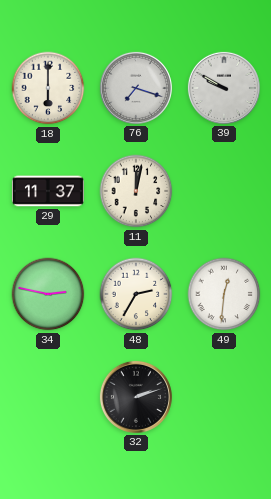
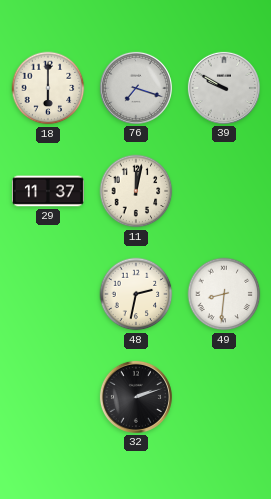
34: 2:47 -> none
48: 2:35 -> 2:32
49: 12:31 -> 8:31
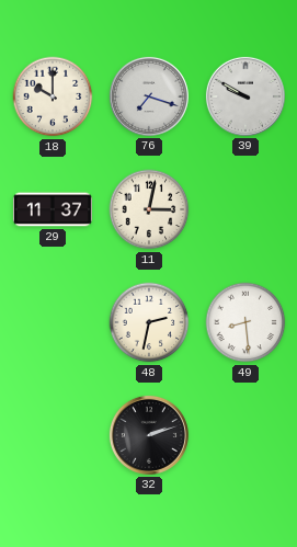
18: 6:00 -> 10:00
11: 12:02 -> 3:02
49: 8:31 -> 8:29
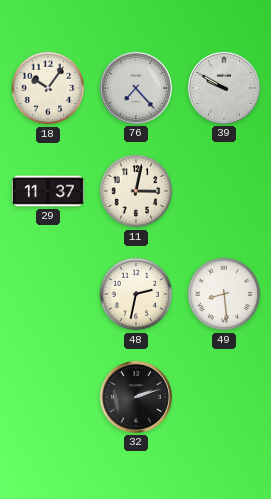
18: 10:00 -> 10:06
76: 7:18 -> 7:23
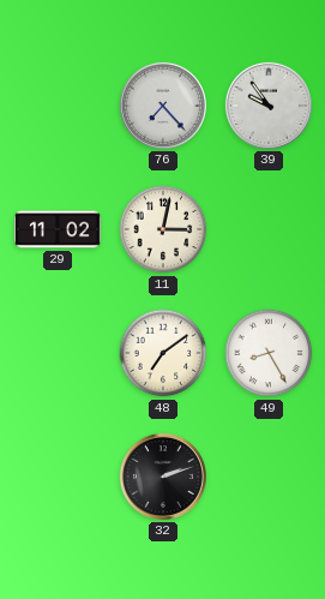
18: 10:06 -> none
39: 9:50 -> 9:54
29: 11:37 -> 11:02
48: 2:32 -> 7:09
49: 8:29 -> 8:25
